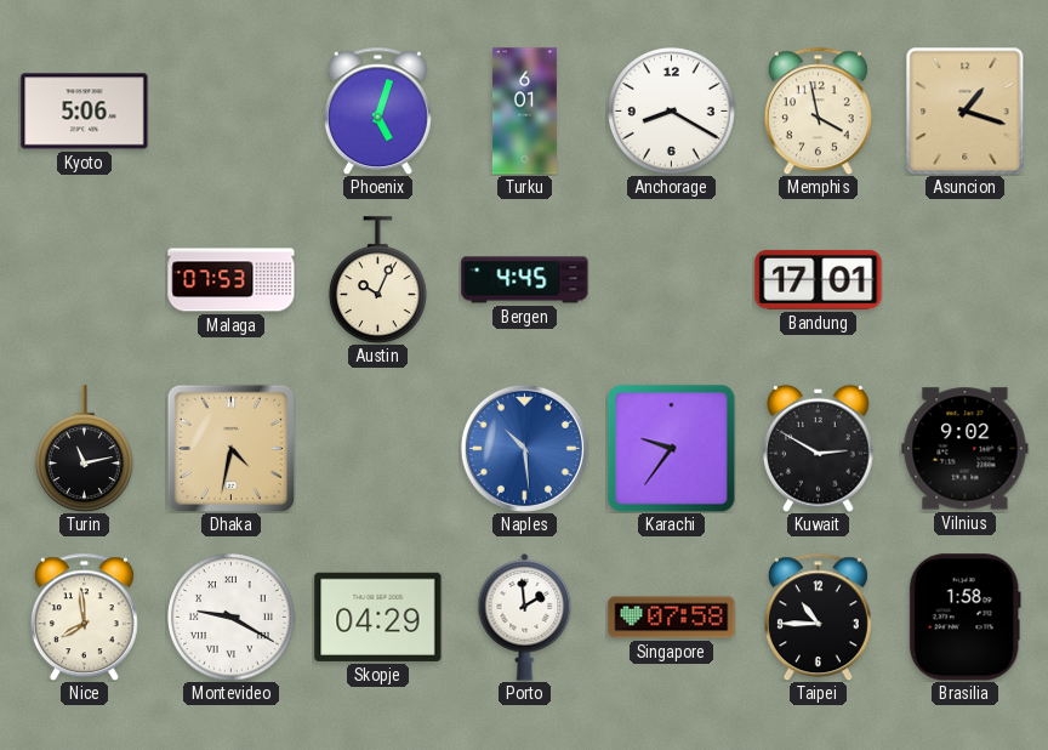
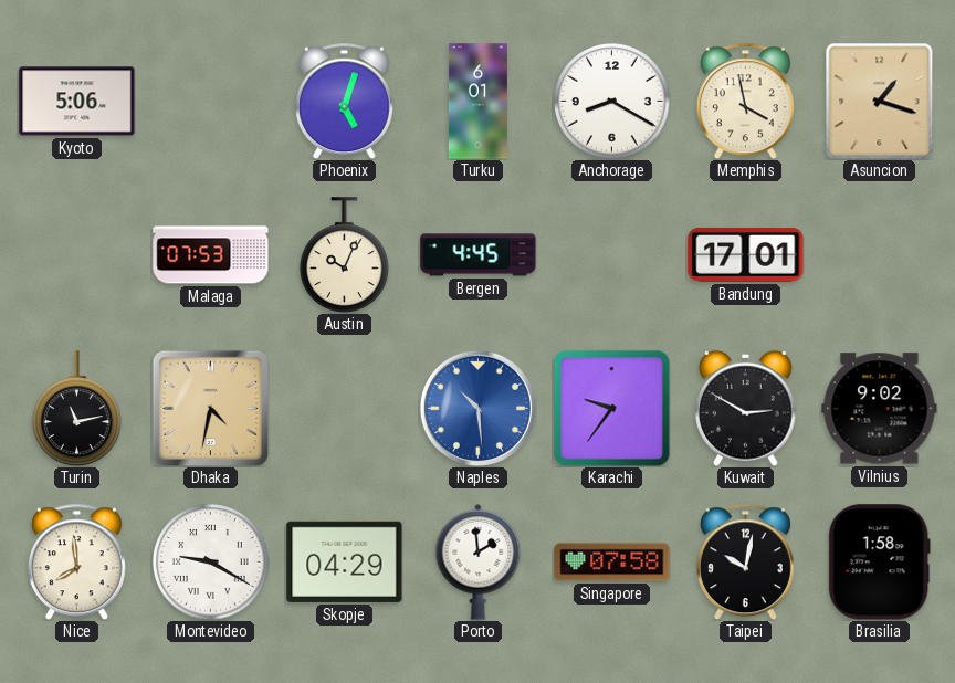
Taipei: 10:45 -> 10:02
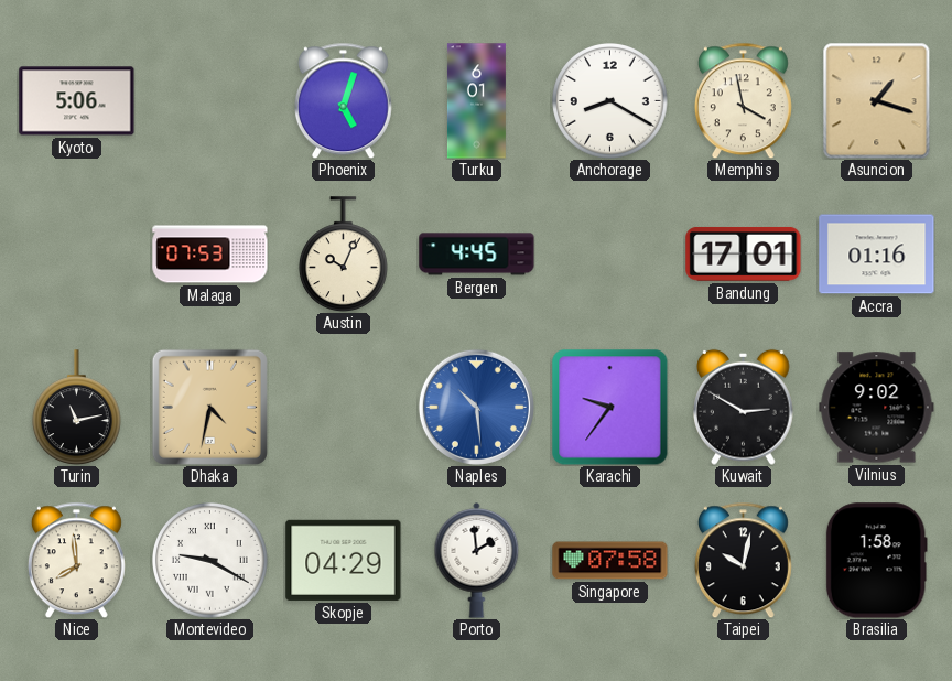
Accra: none -> 01:16
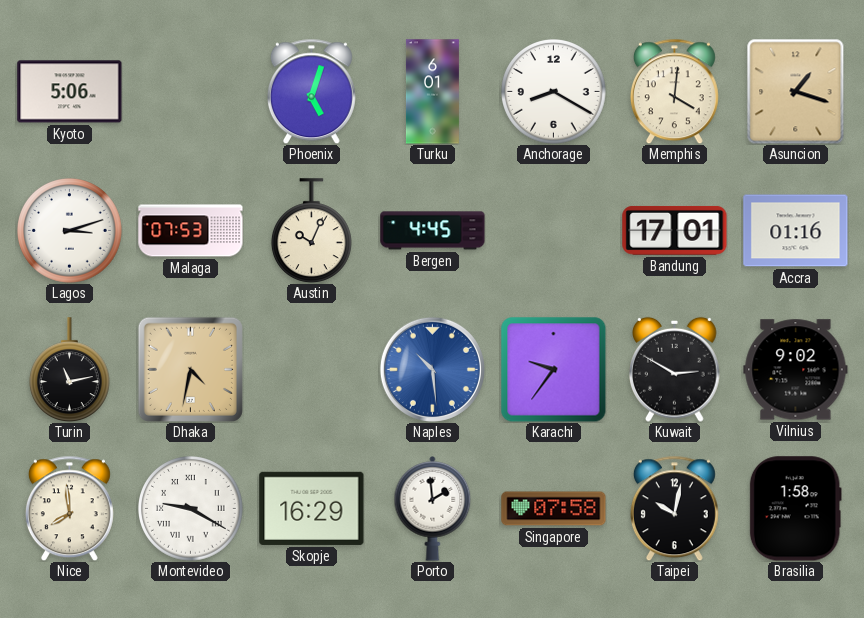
Memphis: 3:58 -> 4:01
Lagos: none -> 3:12
Skopje: 04:29 -> 16:29
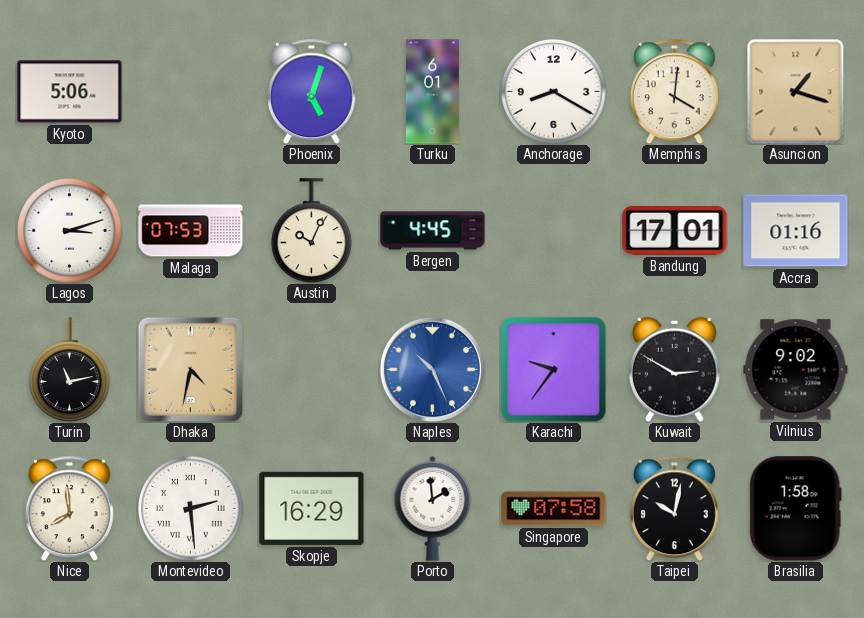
Naples: 10:29 -> 10:26
Montevideo: 9:20 -> 2:29
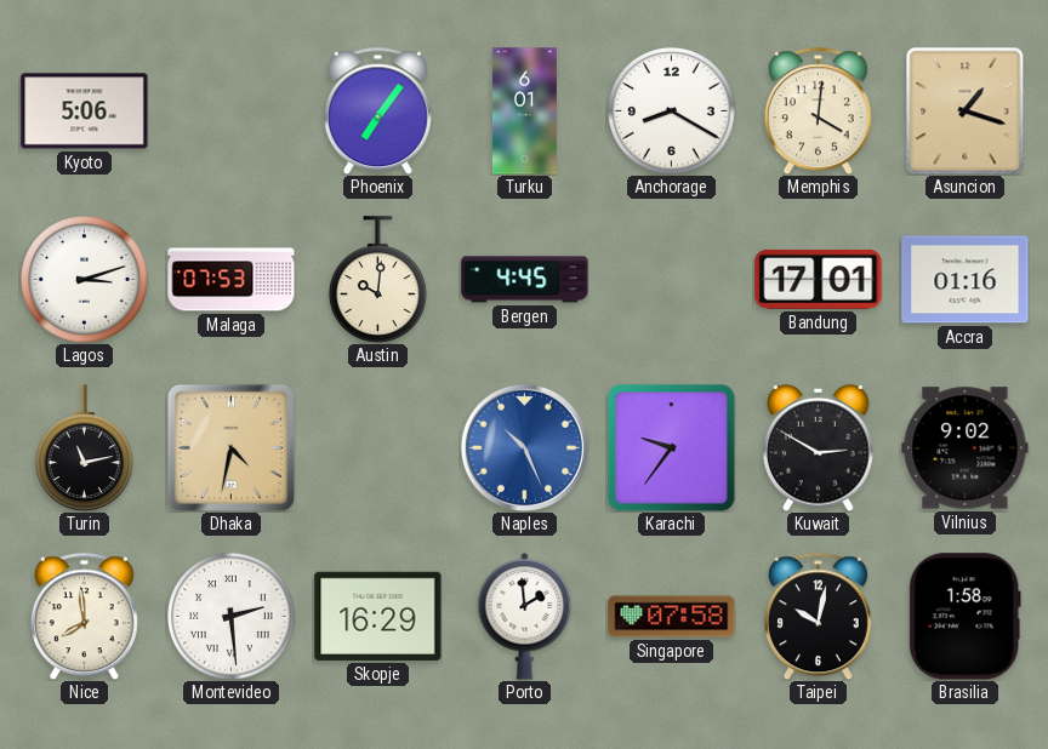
Phoenix: 5:03 -> 7:06
Austin: 10:04 -> 10:01
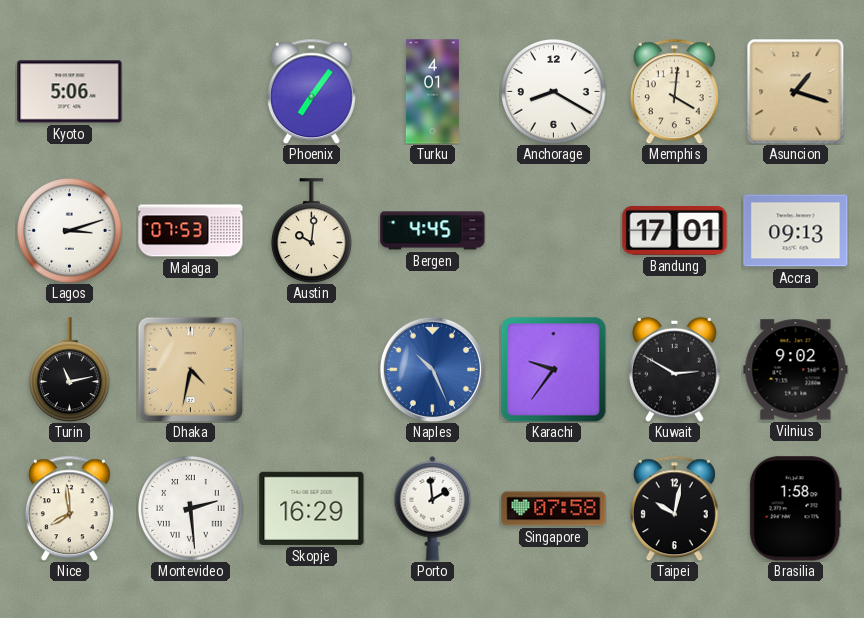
Turku: 6:01 -> 4:01
Accra: 01:16 -> 09:13
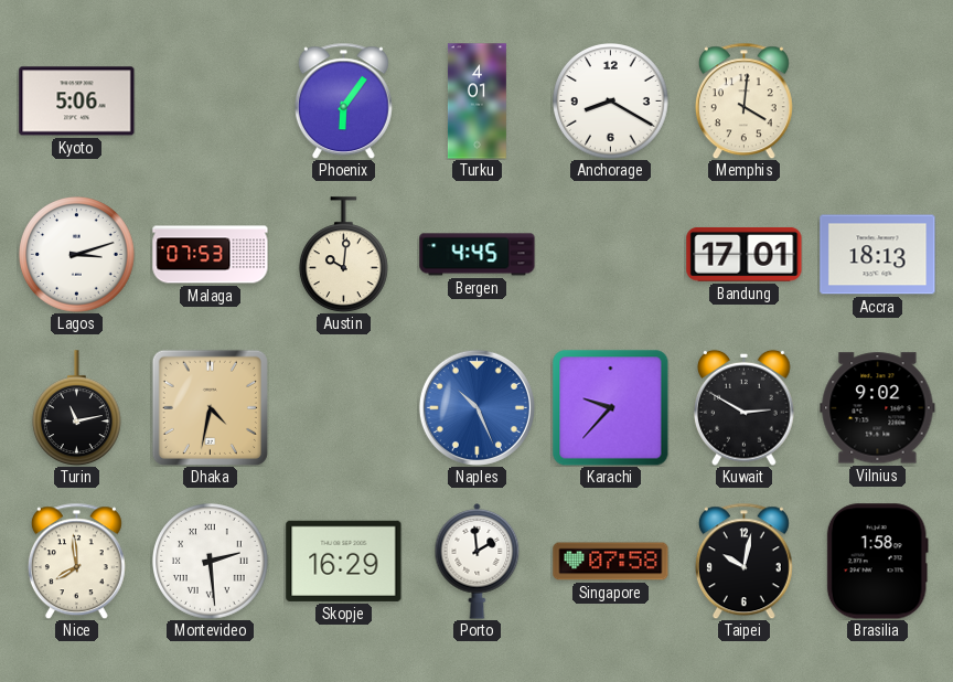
Phoenix: 7:06 -> 6:06
Asuncion: 1:18 -> none
Accra: 09:13 -> 18:13
Karachi: 9:36 -> 9:37
